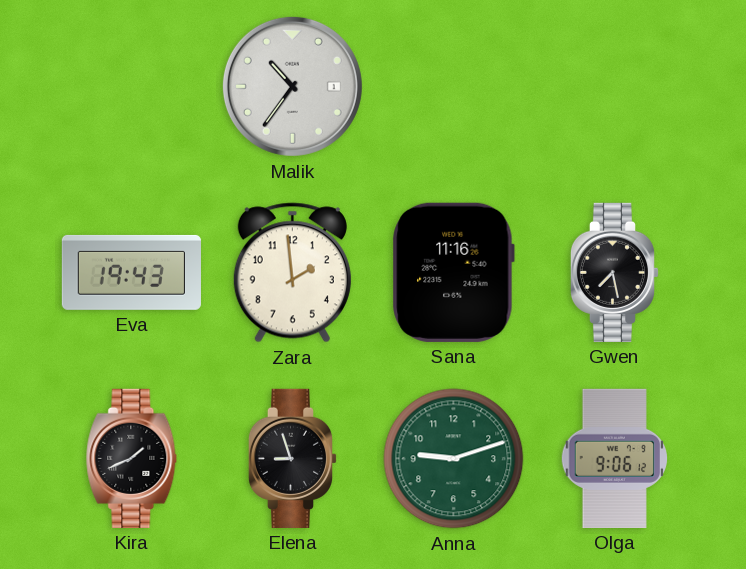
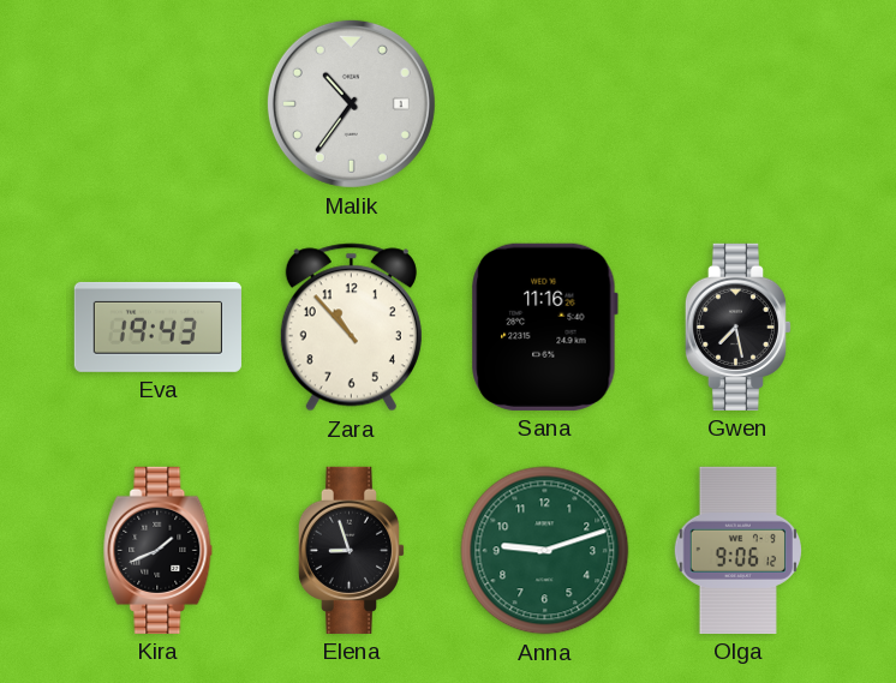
Zara: 1:59 -> 10:53
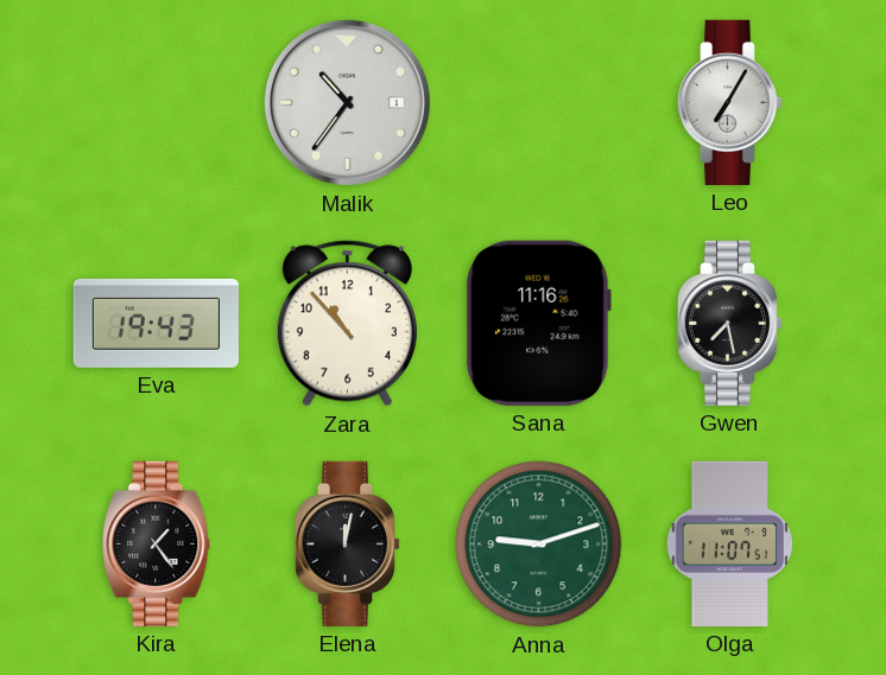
Leo: none -> 7:05
Kira: 1:41 -> 1:24
Elena: 8:57 -> 12:02
Olga: 9:06 -> 11:07
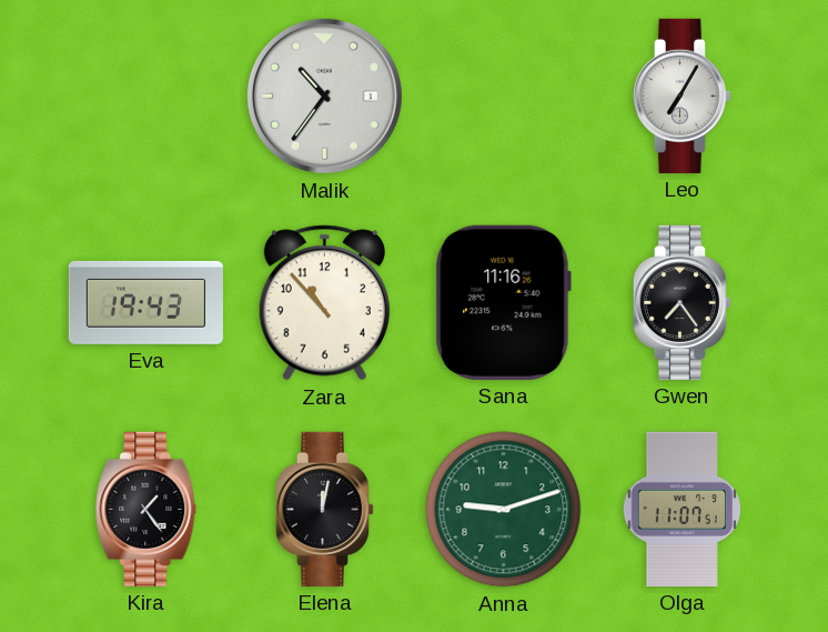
Gwen: 7:28 -> 7:24
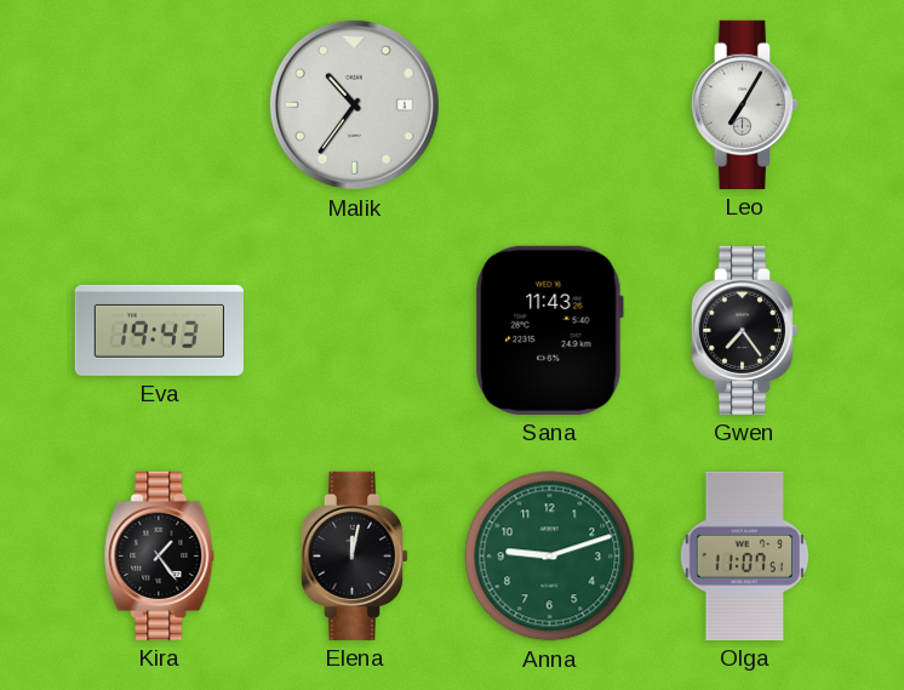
Zara: 10:53 -> none
Sana: 11:16 -> 11:43
